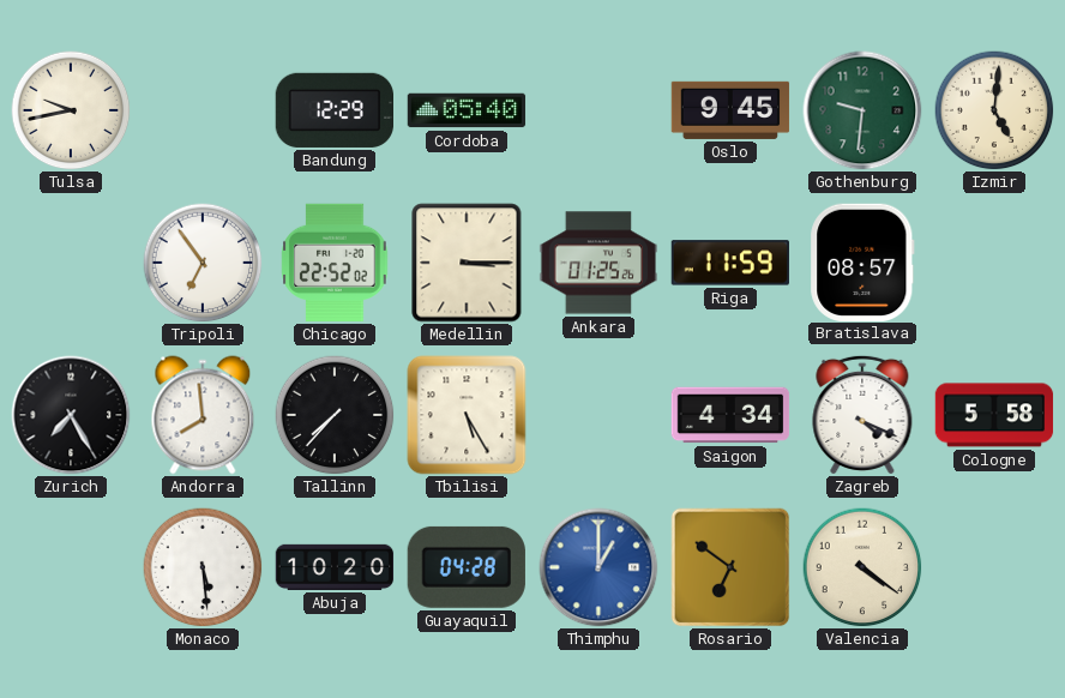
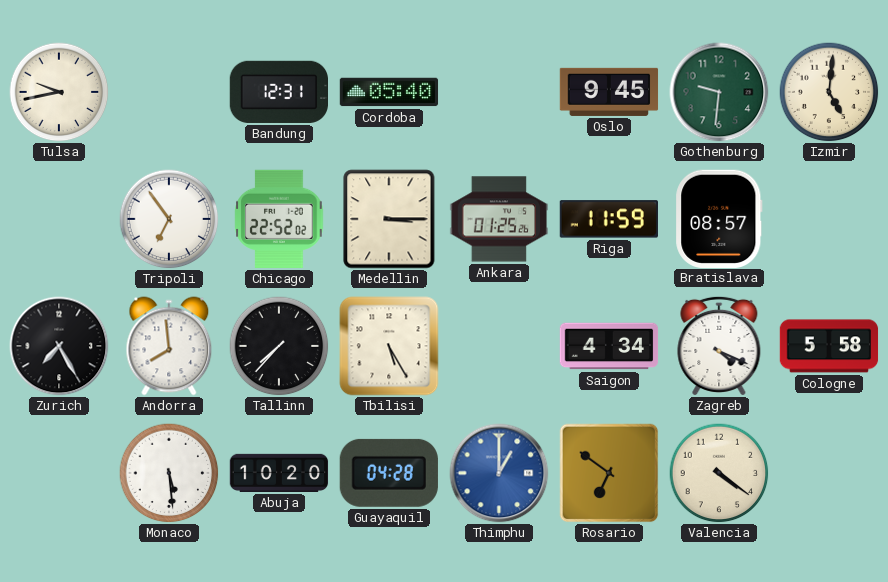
Bandung: 12:29 -> 12:31
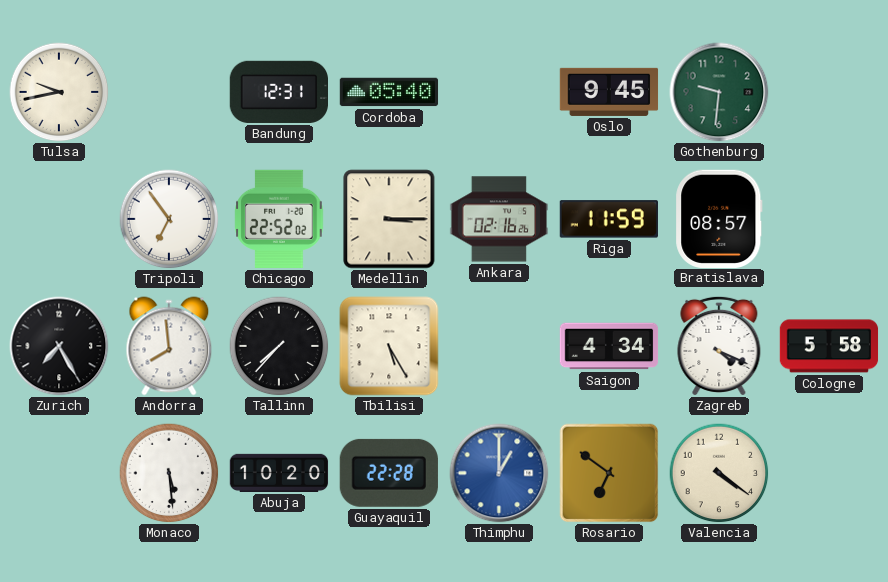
Izmir: 5:01 -> none
Ankara: 01:25 -> 02:16
Guayaquil: 04:28 -> 22:28
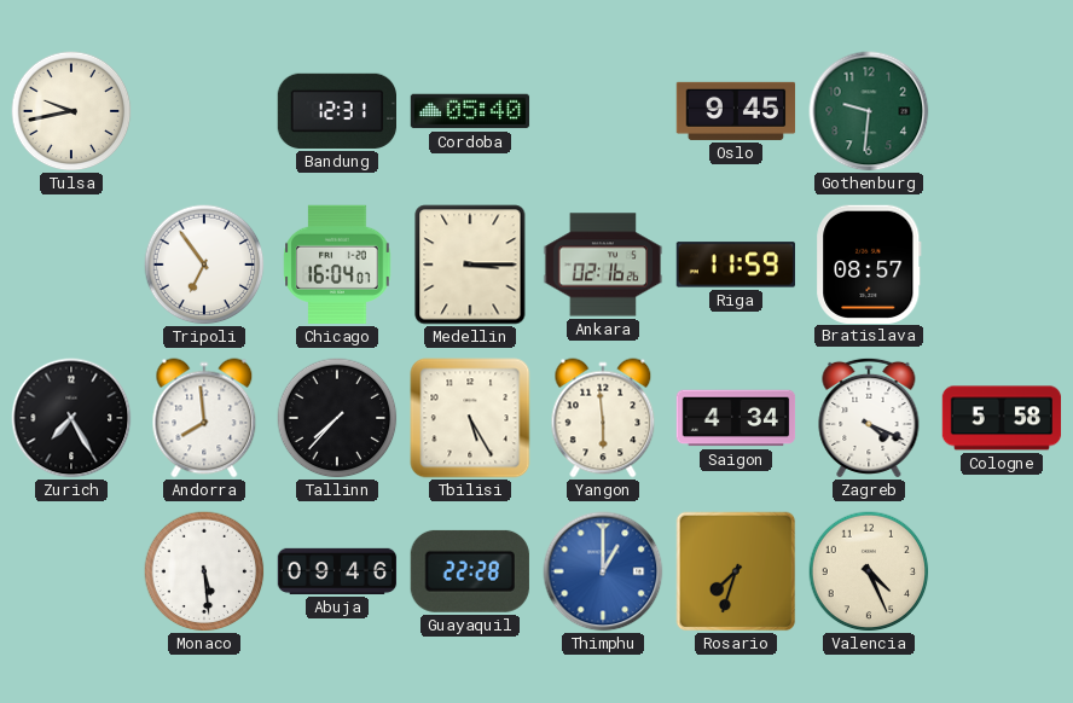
Chicago: 22:52 -> 16:04
Yangon: none -> 5:59
Abuja: 10:20 -> 09:46
Rosario: 6:51 -> 7:33
Valencia: 4:21 -> 4:26
